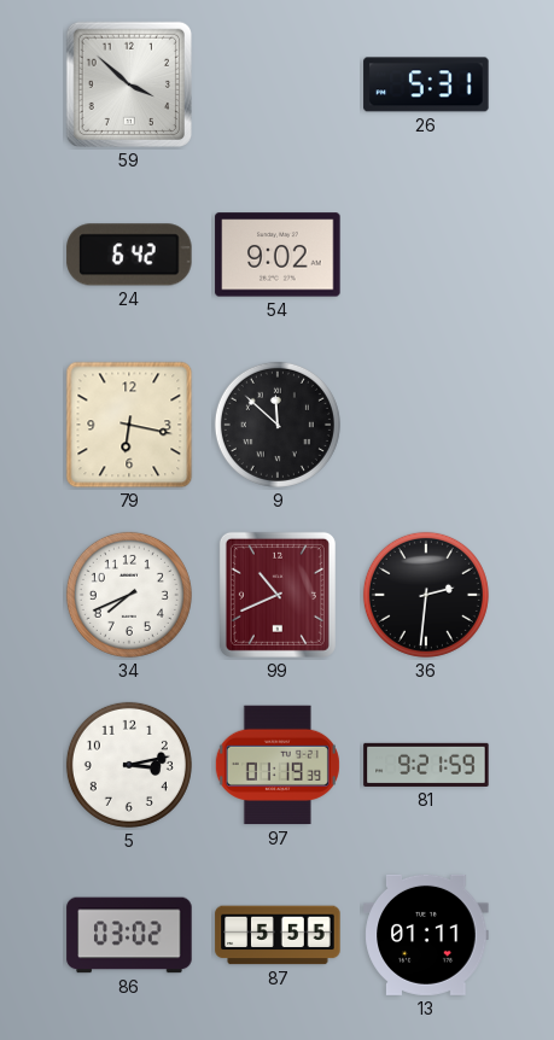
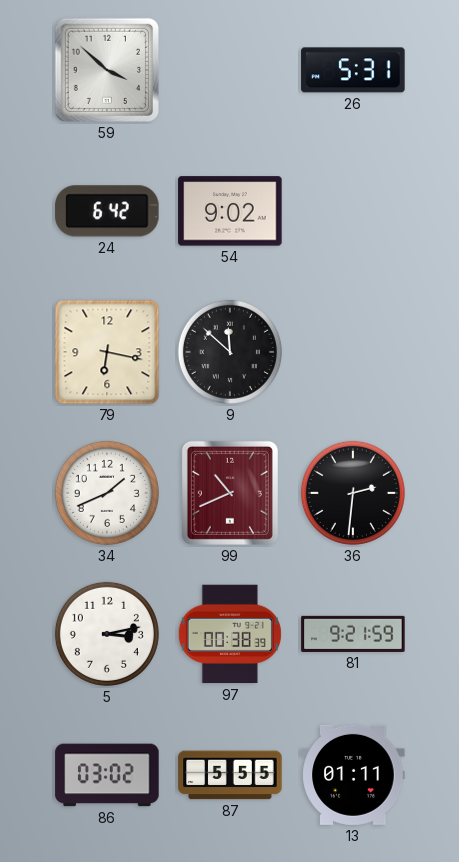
34: 7:41 -> 1:41
97: 01:19 -> 00:38
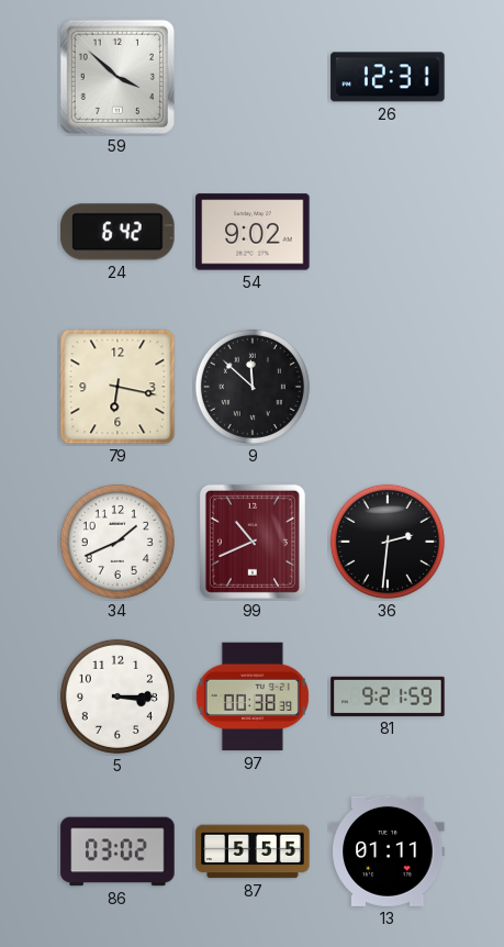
26: 5:31 -> 12:31
5: 3:13 -> 3:15
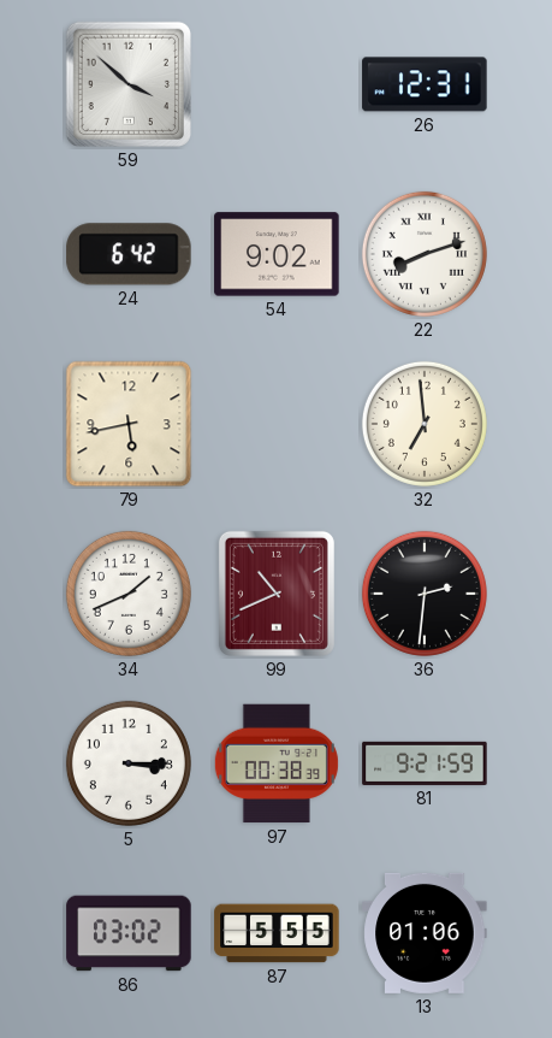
22: none -> 8:12
79: 6:17 -> 5:43
9: 11:52 -> none
32: none -> 6:59
13: 01:11 -> 01:06
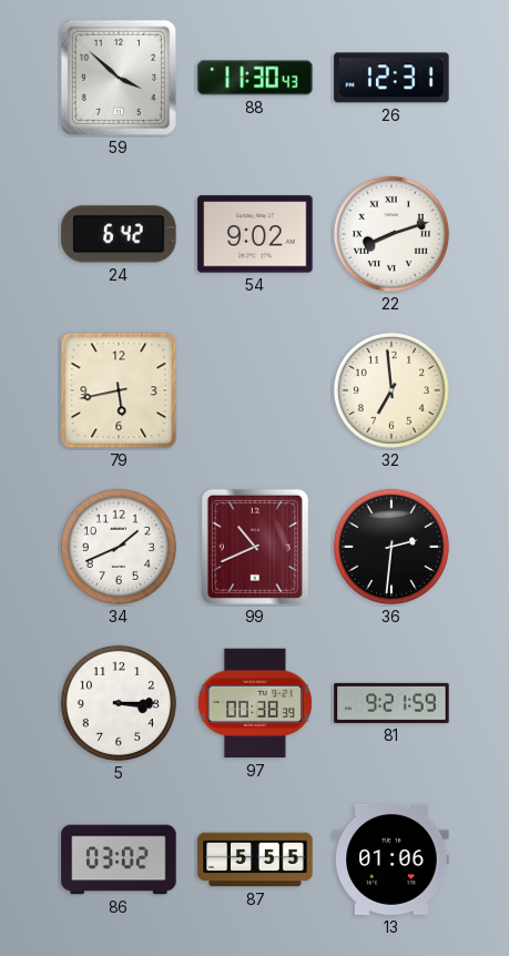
88: none -> 11:30
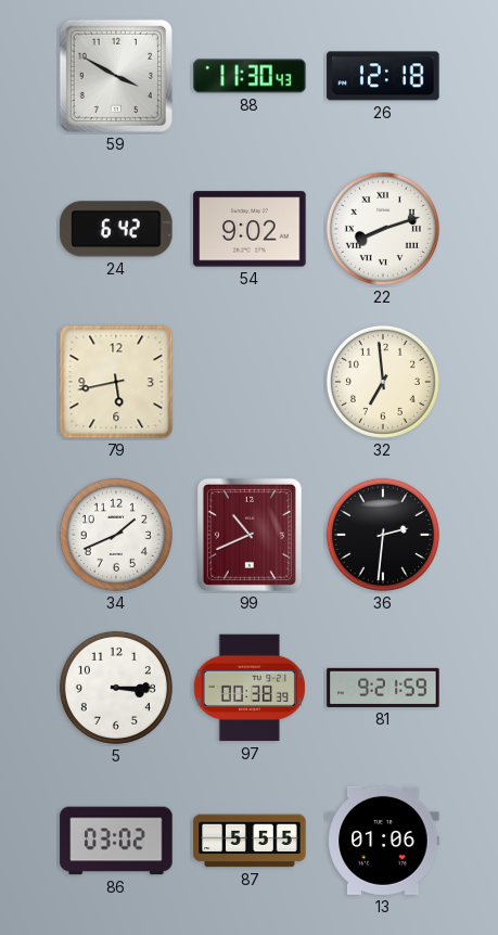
59: 3:52 -> 3:50
26: 12:31 -> 12:18
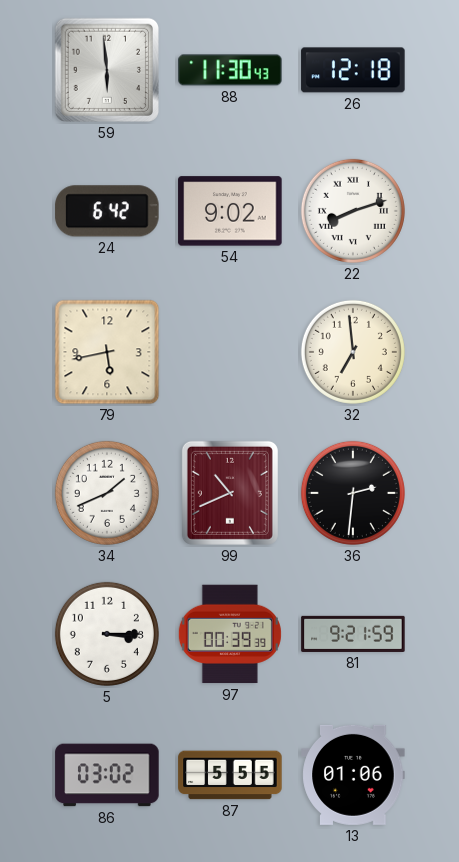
59: 3:50 -> 5:59
97: 00:38 -> 00:39
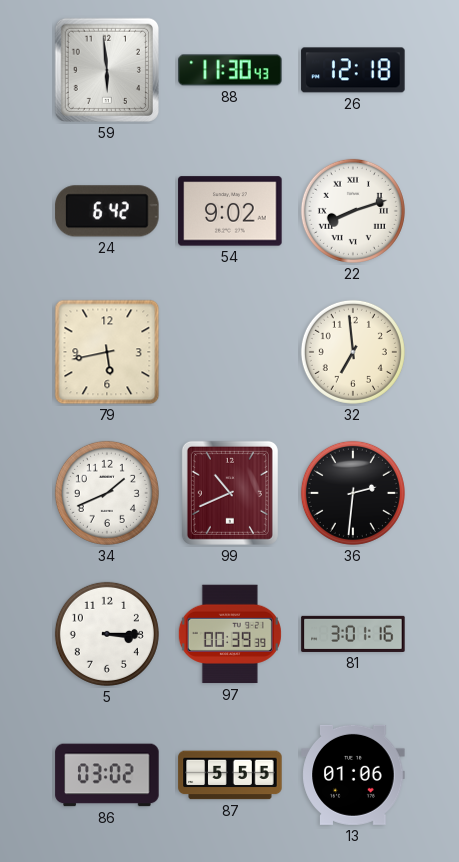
81: 9:21 -> 3:01
